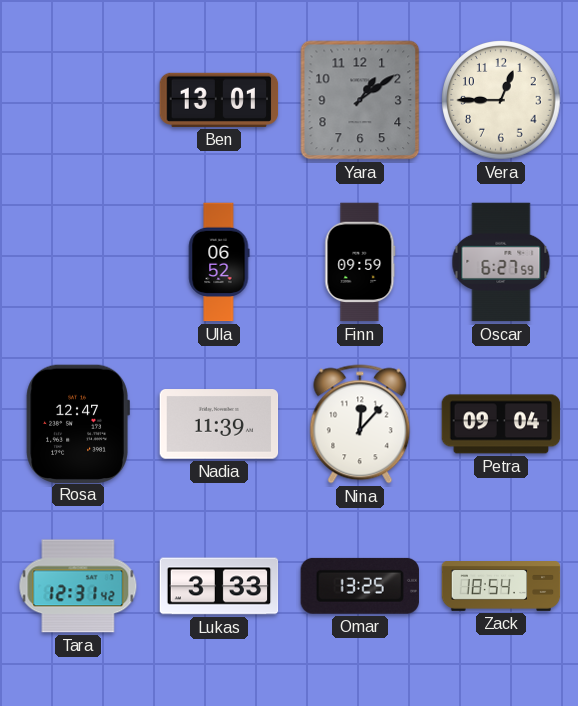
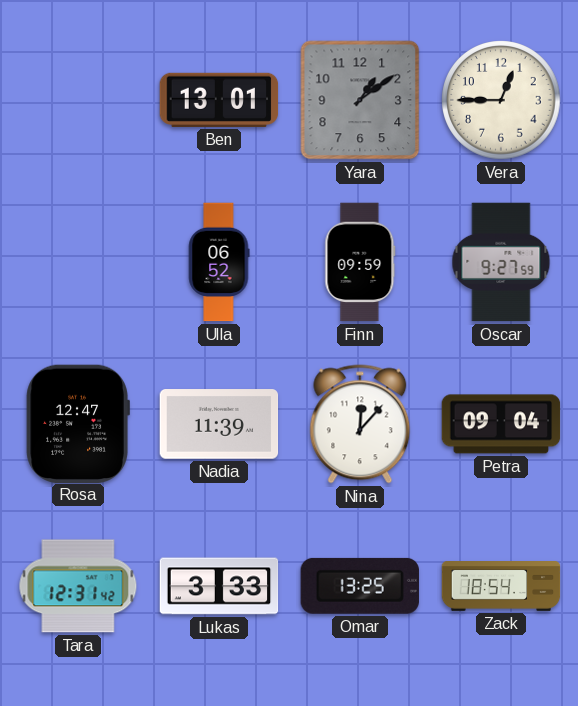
Oscar: 6:27 -> 9:27
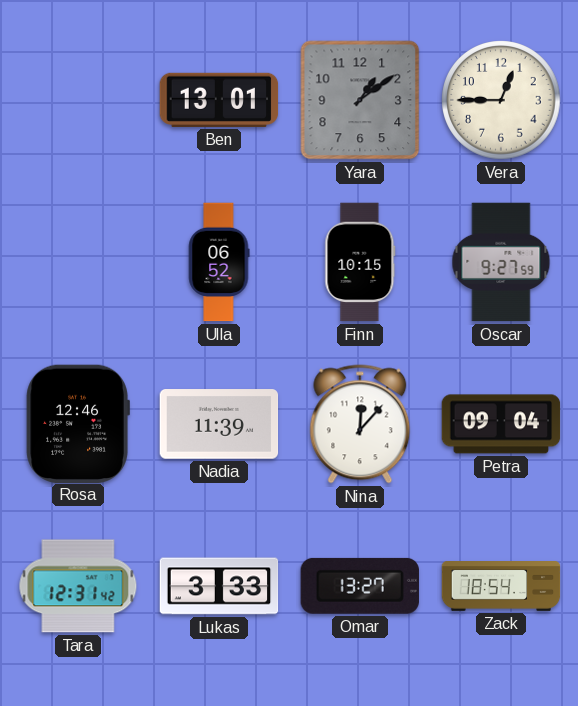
Finn: 09:59 -> 10:15
Rosa: 12:47 -> 12:46
Omar: 13:25 -> 13:27
